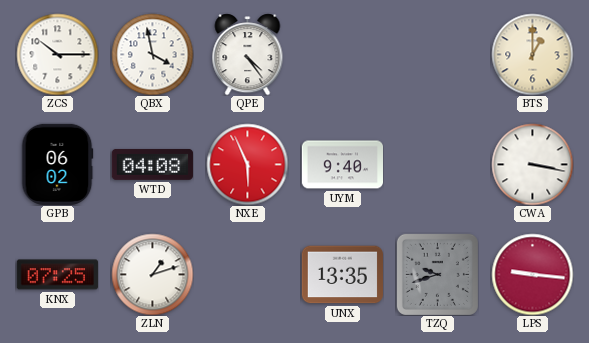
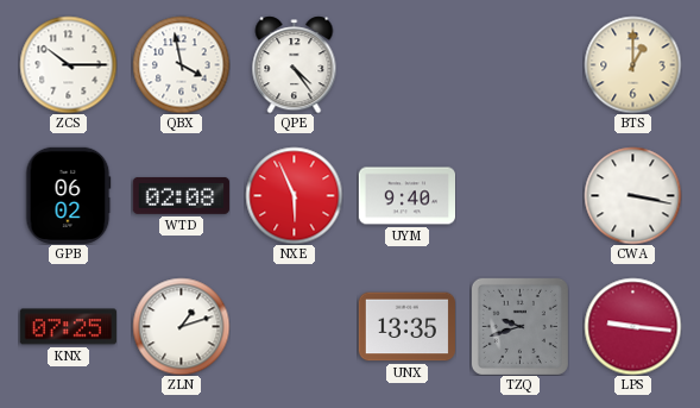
WTD: 04:08 -> 02:08
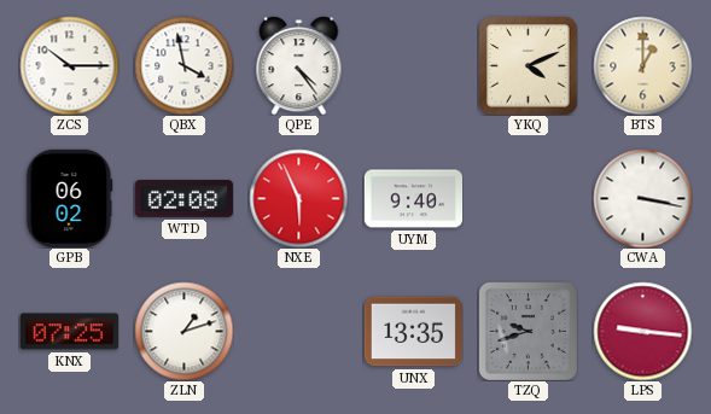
YKQ: none -> 4:11
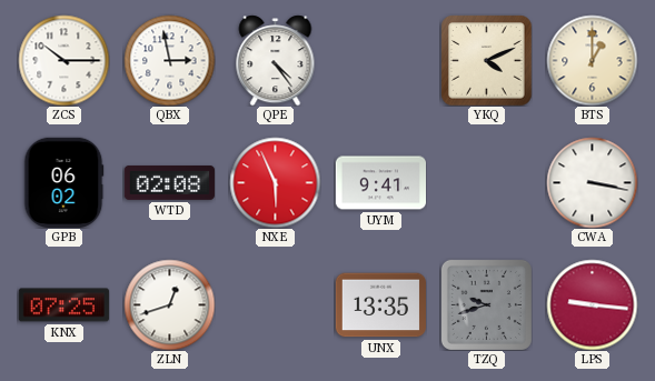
QBX: 3:58 -> 2:58
UYM: 9:40 -> 9:41
ZLN: 1:12 -> 12:42
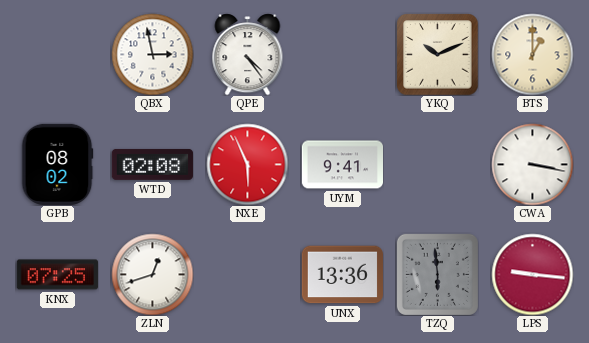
ZCS: 10:15 -> none
YKQ: 4:11 -> 10:11
GPB: 06:02 -> 08:02
UNX: 13:35 -> 13:36
TZQ: 9:42 -> 5:59
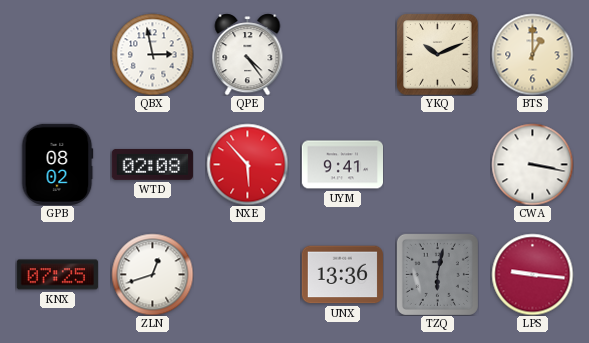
NXE: 5:56 -> 5:53
TZQ: 5:59 -> 6:02
